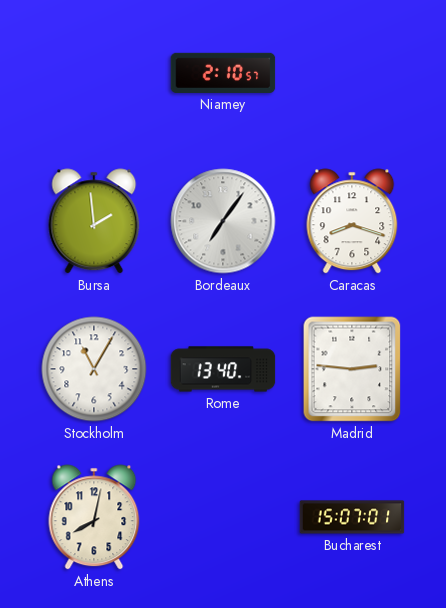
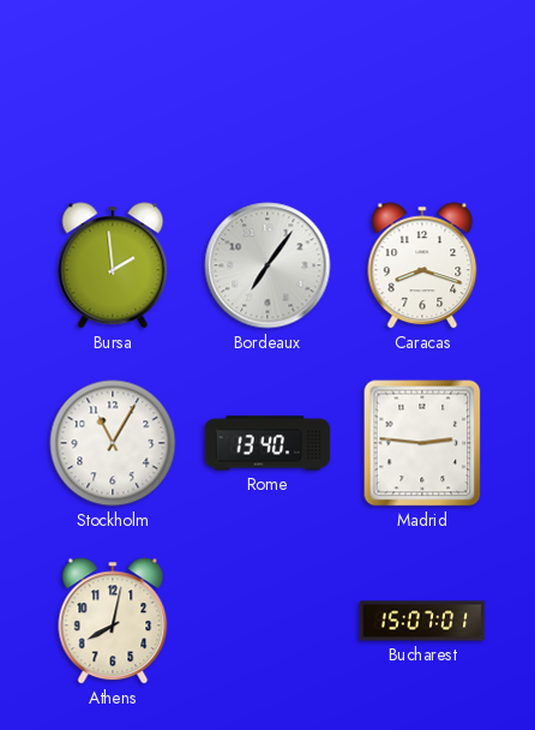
Niamey: 2:10 -> none
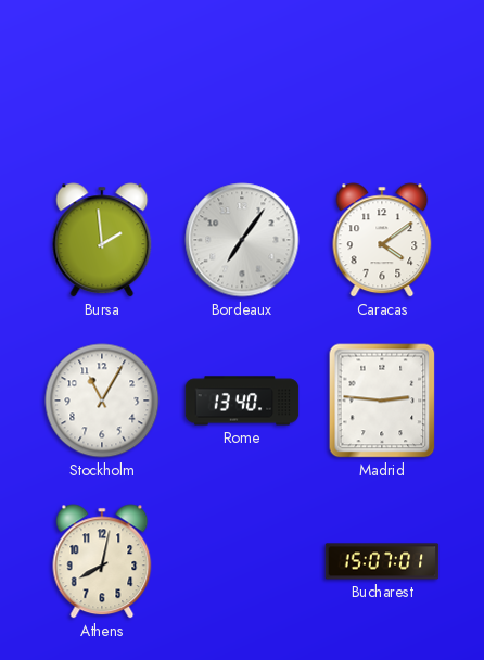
Caracas: 8:18 -> 4:09
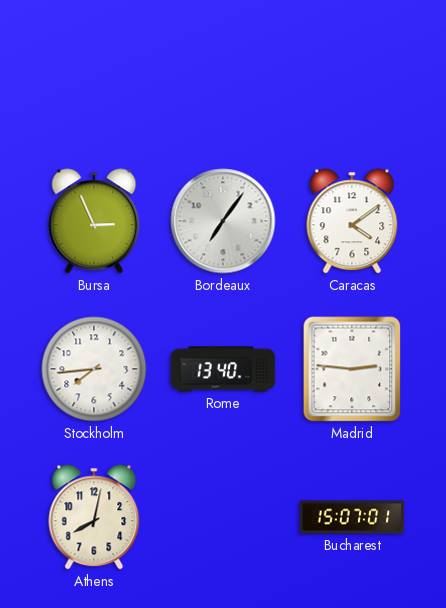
Bursa: 1:59 -> 2:56
Stockholm: 11:05 -> 7:44
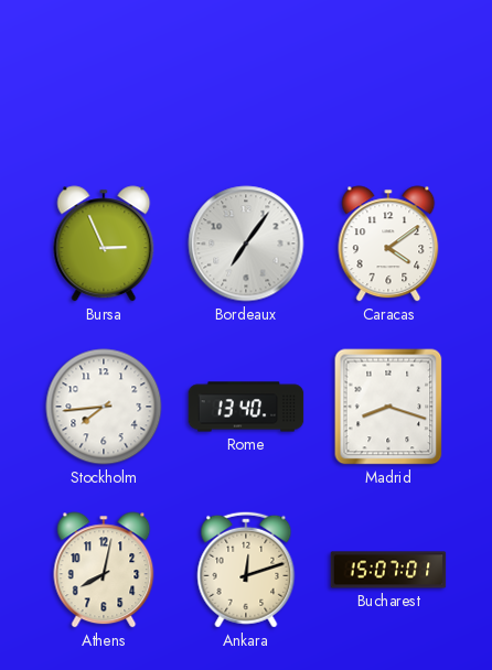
Madrid: 2:46 -> 8:18
Ankara: none -> 12:12
